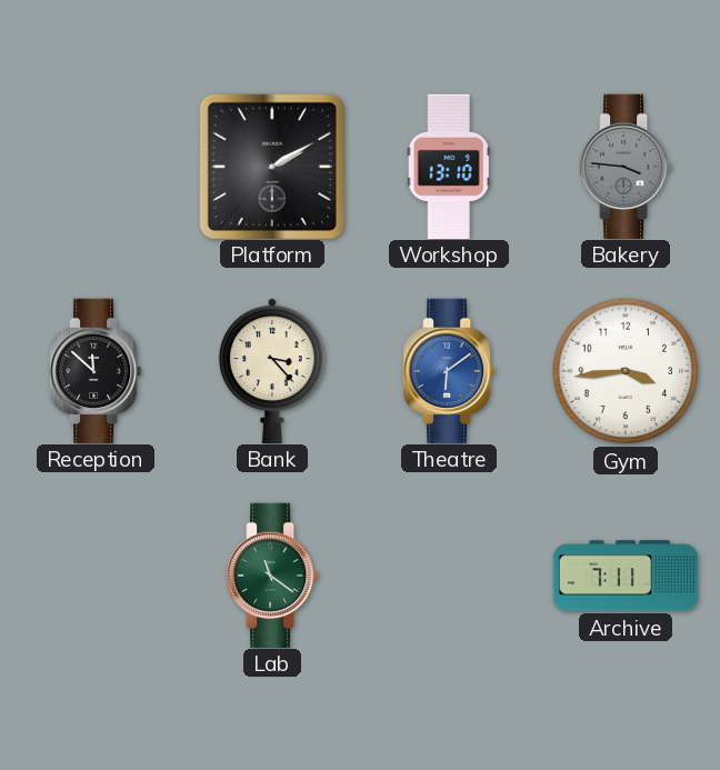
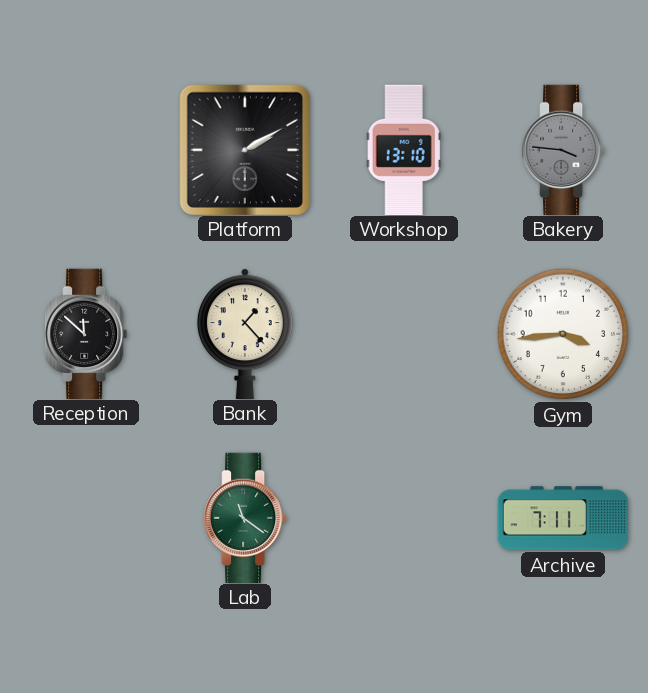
Bank: 3:23 -> 1:23
Theatre: 6:09 -> none
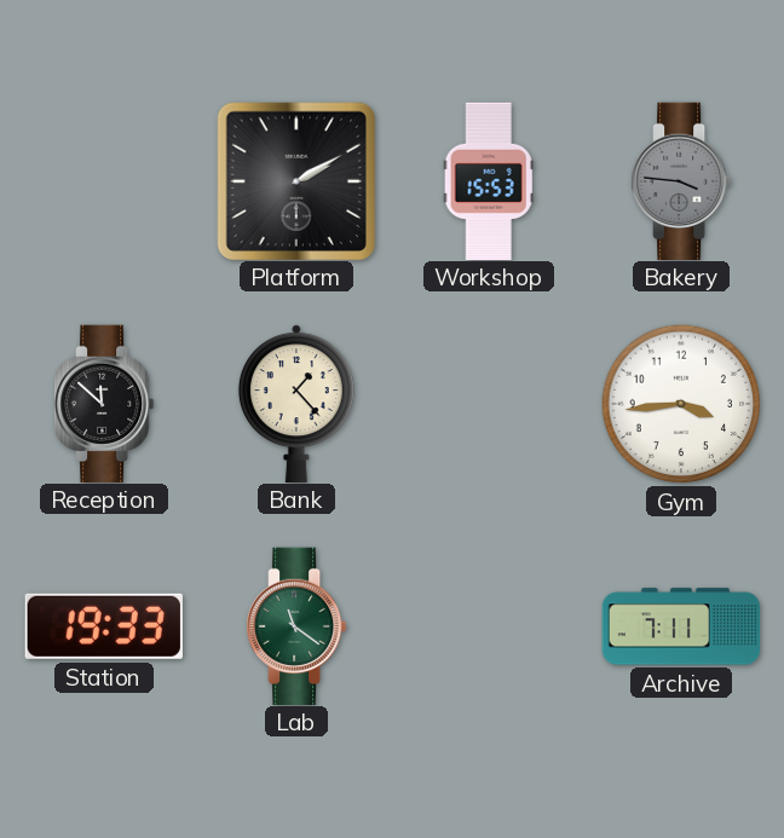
Workshop: 13:10 -> 15:53
Station: none -> 19:33
